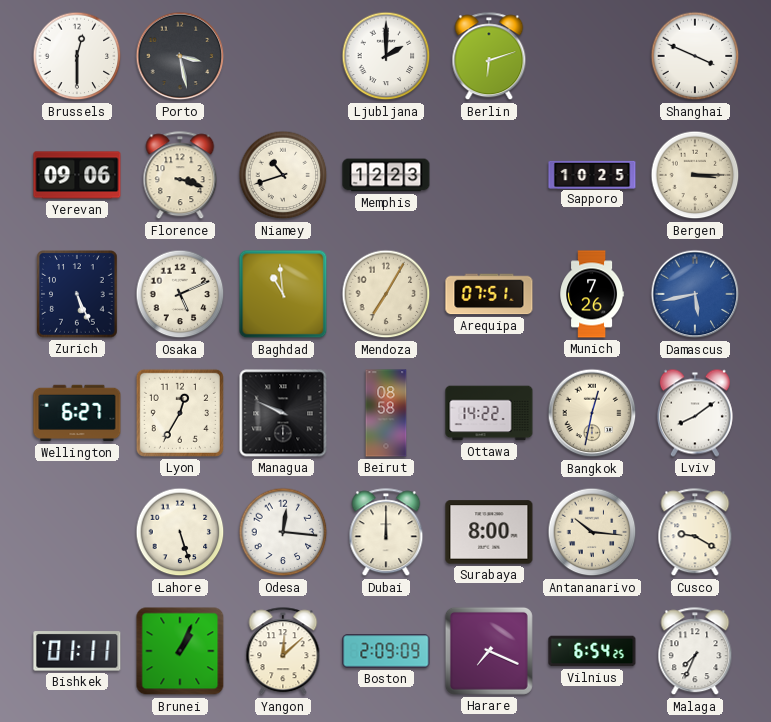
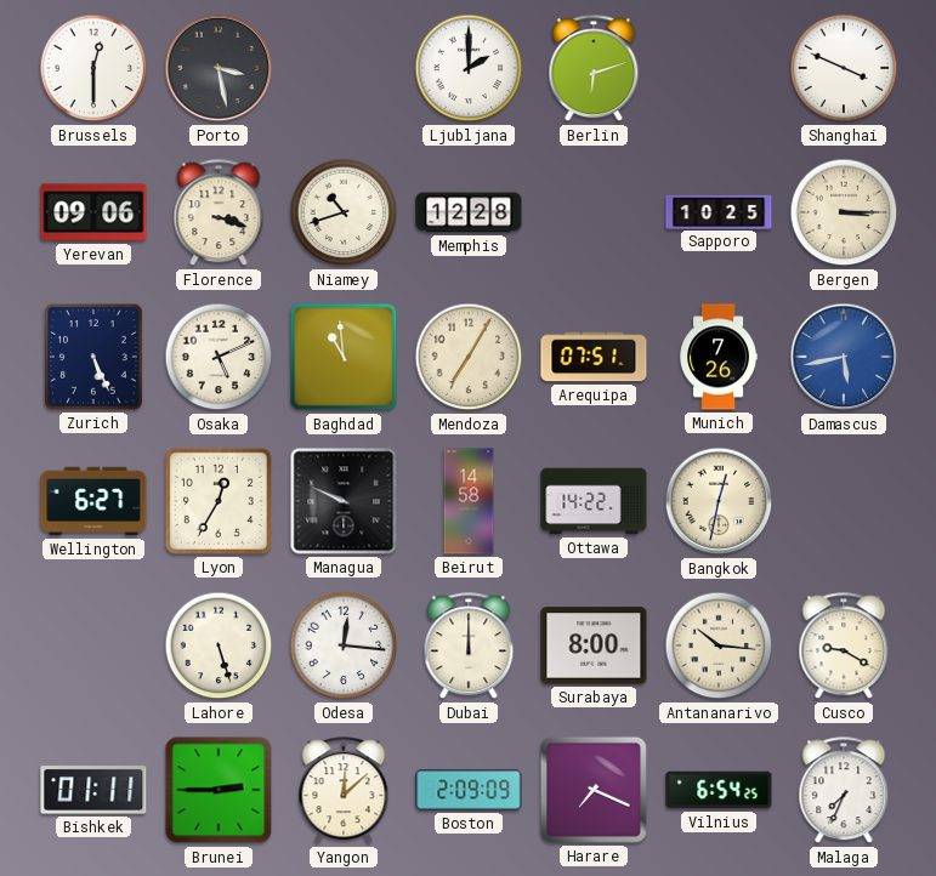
Memphis: 12:23 -> 12:28
Beirut: 08:58 -> 14:58
Lviv: 8:09 -> none
Brunei: 1:04 -> 2:45
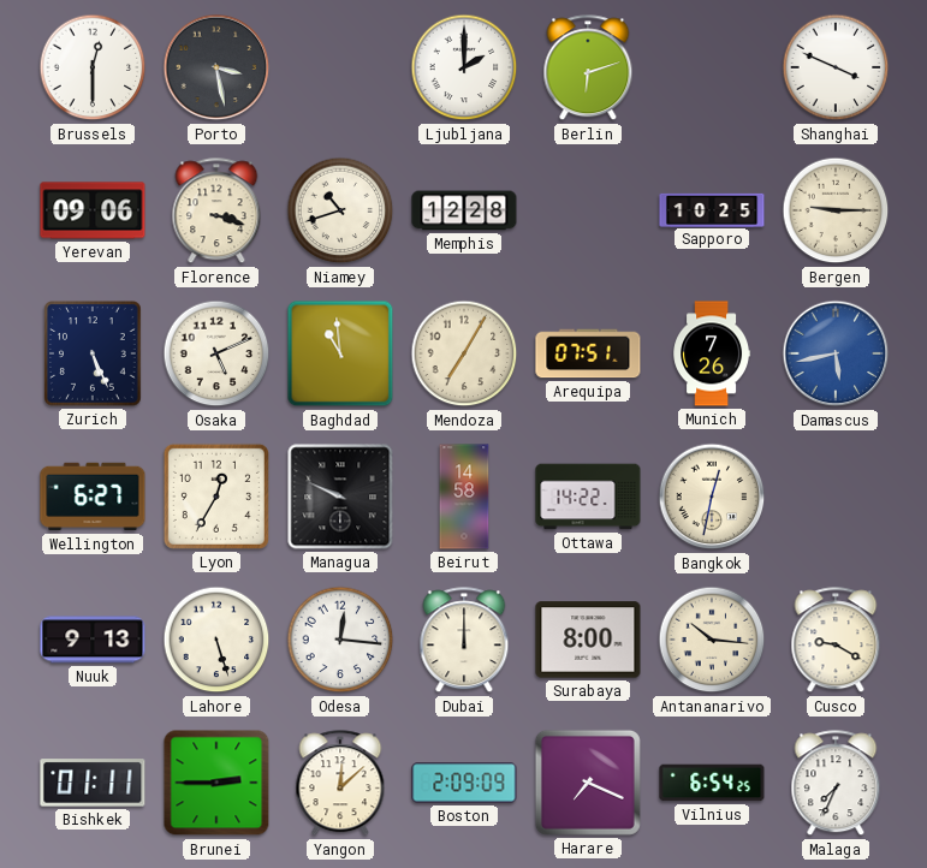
Bergen: 3:15 -> 9:15
Nuuk: none -> 9:13
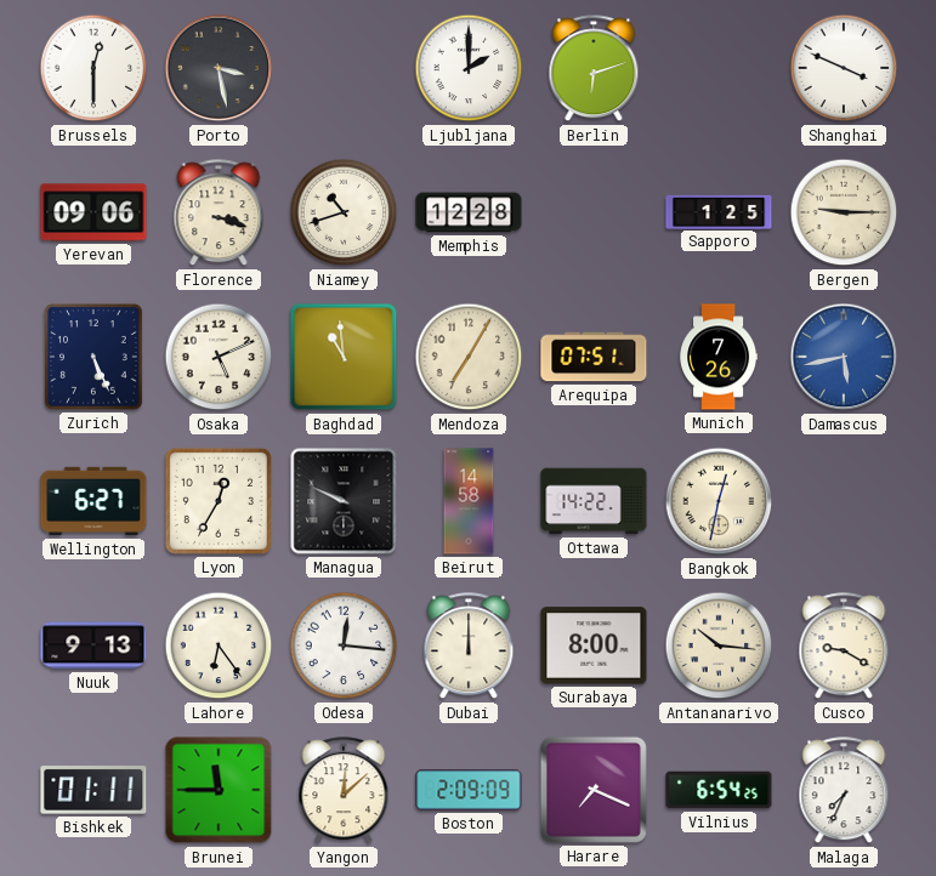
Sapporo: 10:25 -> 1:25
Lahore: 5:27 -> 6:24
Brunei: 2:45 -> 11:45
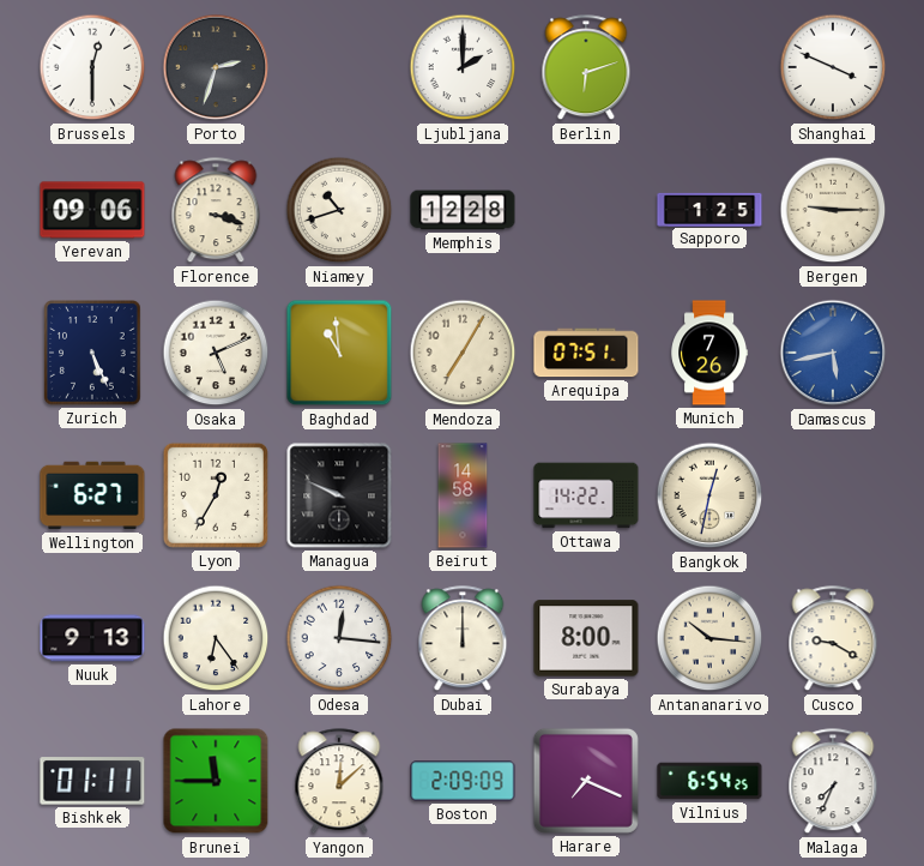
Porto: 3:28 -> 2:33
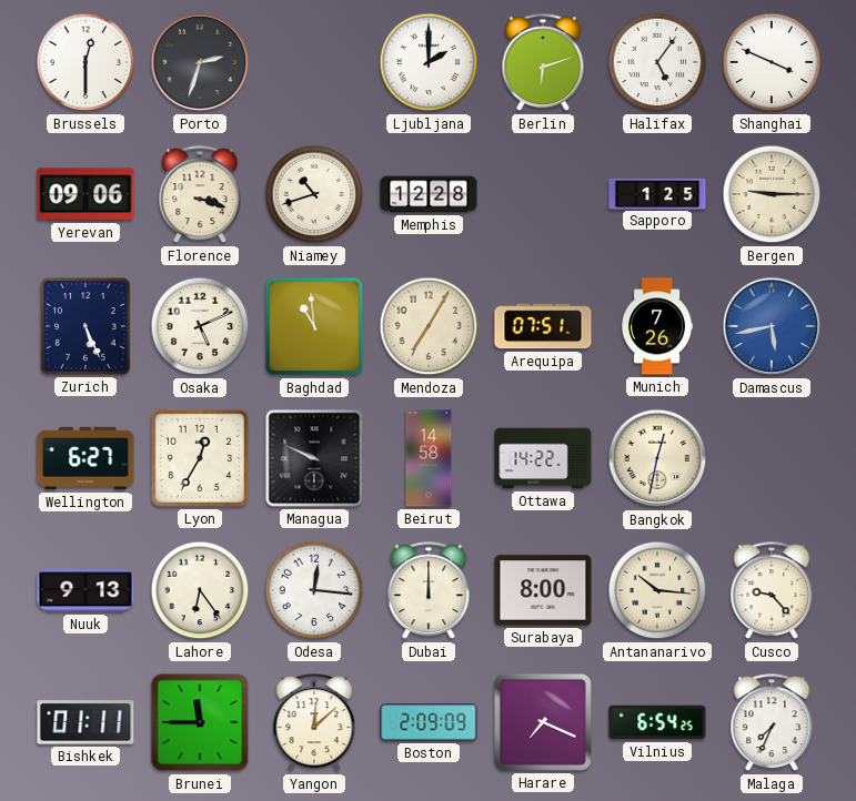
Halifax: none -> 5:06
Cusco: 9:20 -> 9:23
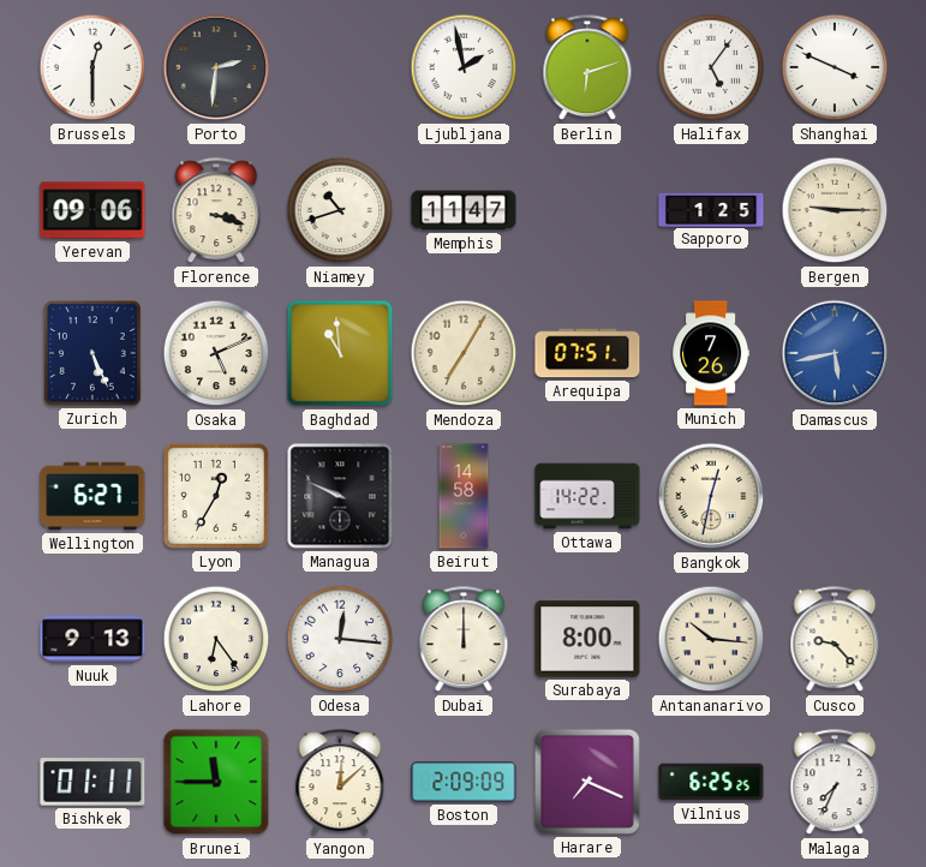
Porto: 2:33 -> 2:31
Ljubljana: 2:00 -> 1:58
Memphis: 12:28 -> 11:47
Vilnius: 6:54 -> 6:25
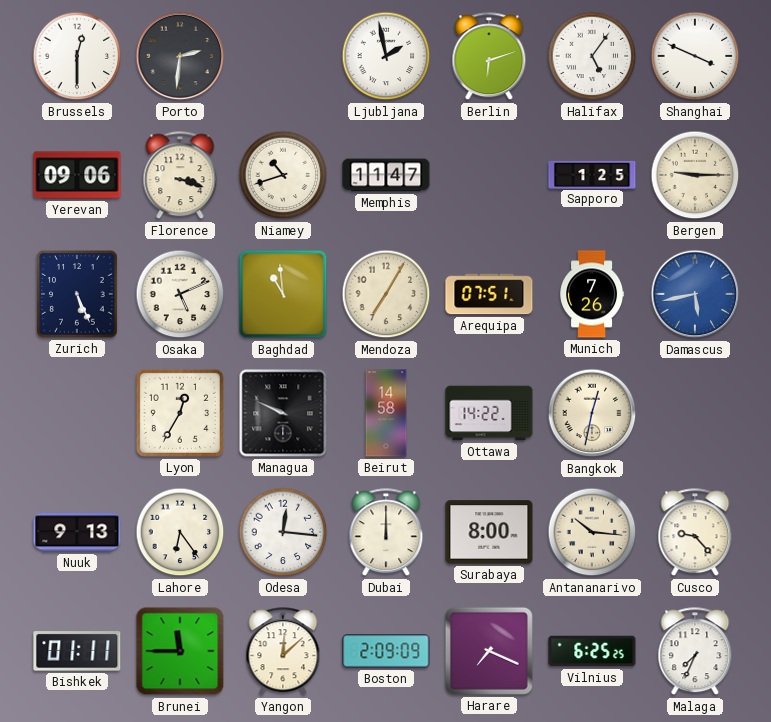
Wellington: 6:27 -> none
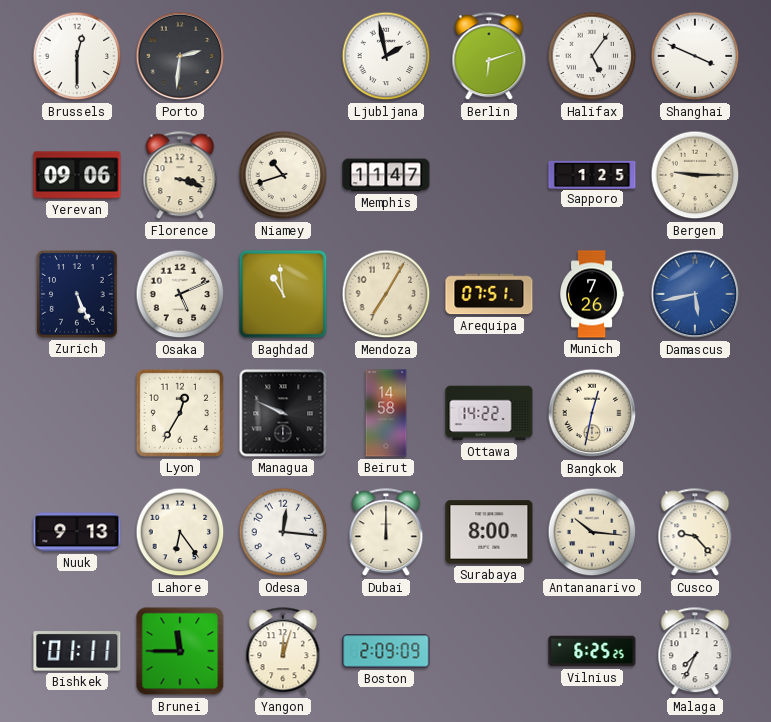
Yangon: 12:08 -> 12:03
Harare: 7:19 -> none
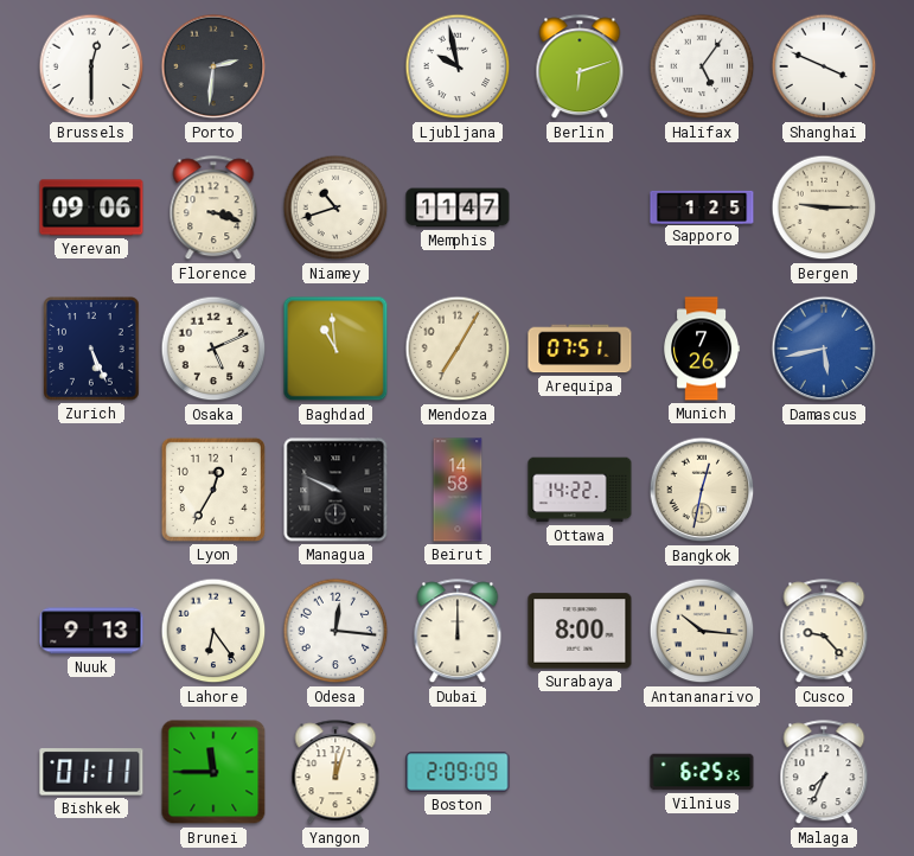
Ljubljana: 1:58 -> 9:58
